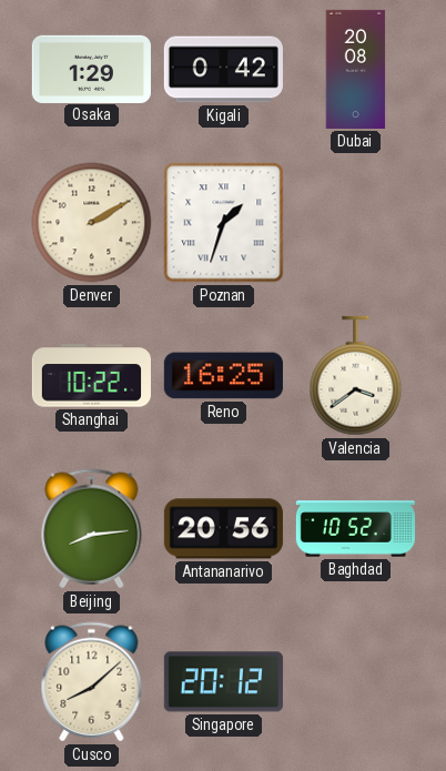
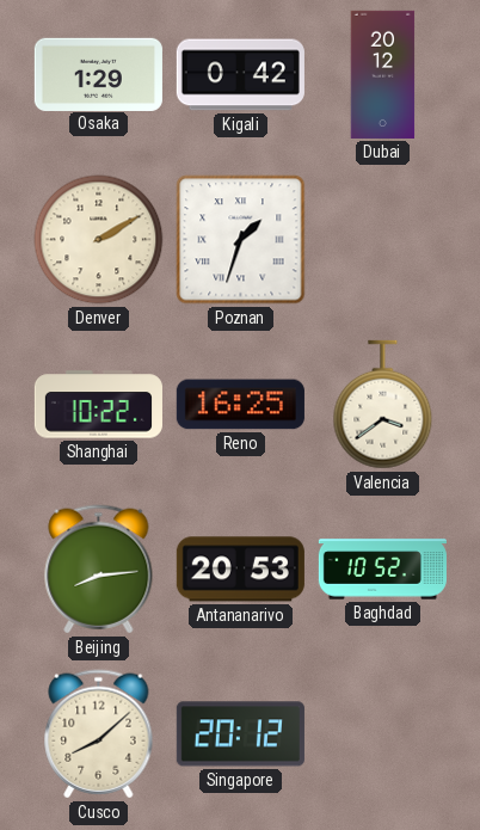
Dubai: 20:08 -> 20:12
Antananarivo: 20:56 -> 20:53
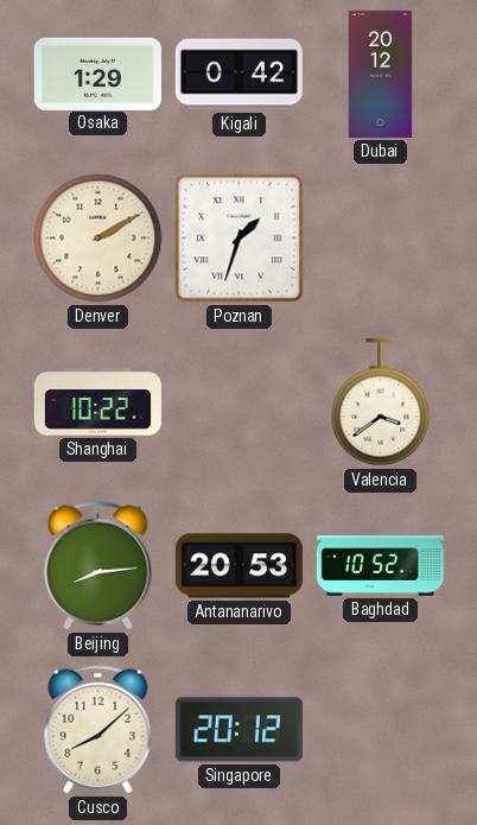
Reno: 16:25 -> none
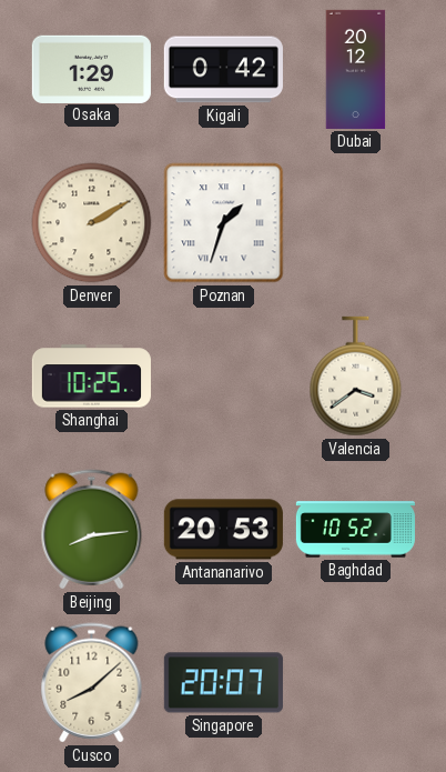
Shanghai: 10:22 -> 10:25
Singapore: 20:12 -> 20:07
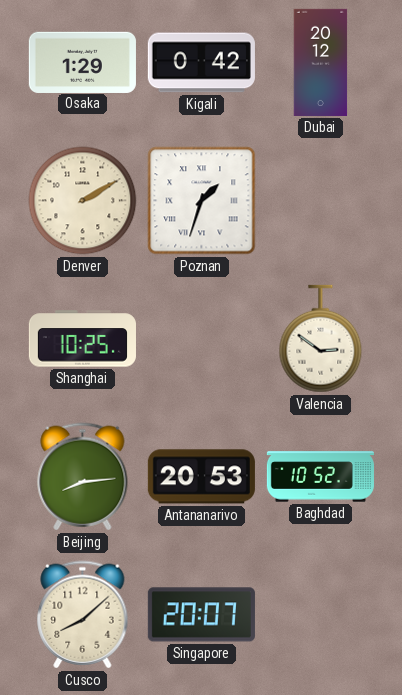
Valencia: 3:39 -> 2:51
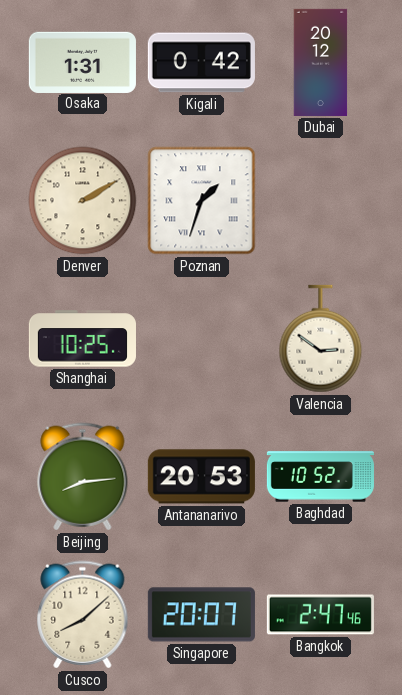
Osaka: 1:29 -> 1:31
Bangkok: none -> 2:47
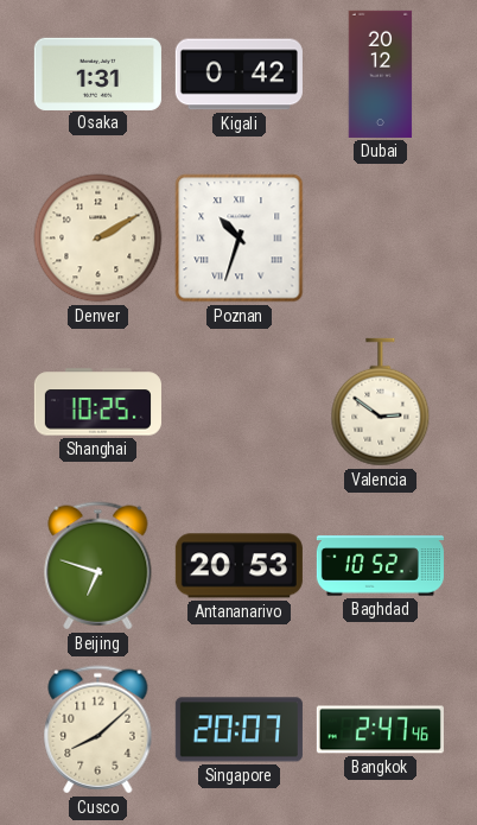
Poznan: 1:33 -> 10:33
Beijing: 8:14 -> 6:48
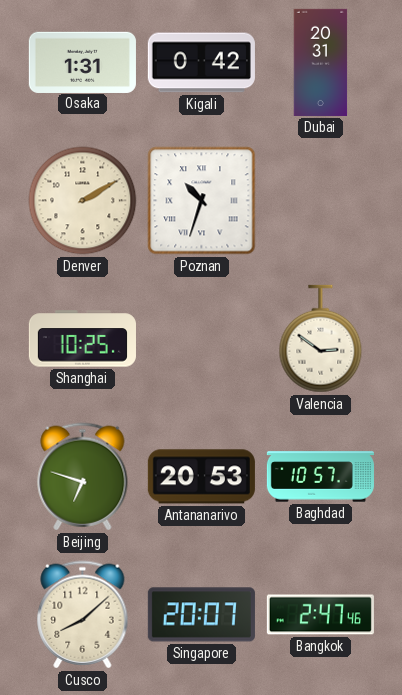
Dubai: 20:12 -> 20:31
Baghdad: 10:52 -> 10:57
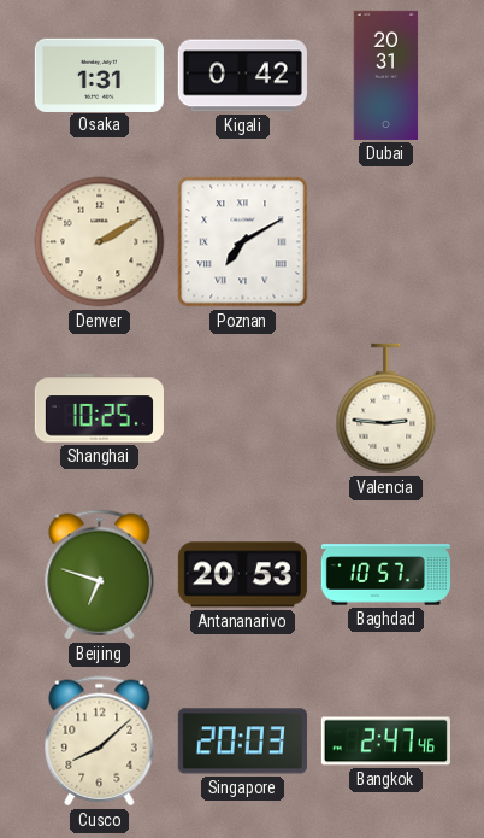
Poznan: 10:33 -> 7:10
Valencia: 2:51 -> 2:46
Singapore: 20:07 -> 20:03
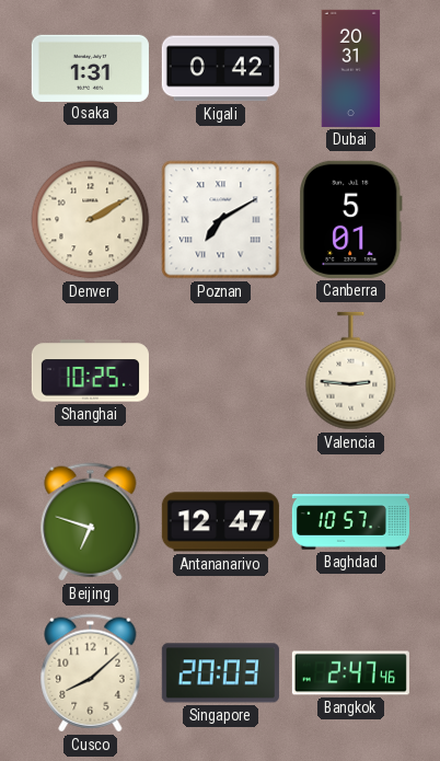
Canberra: none -> 5:01
Antananarivo: 20:53 -> 12:47
